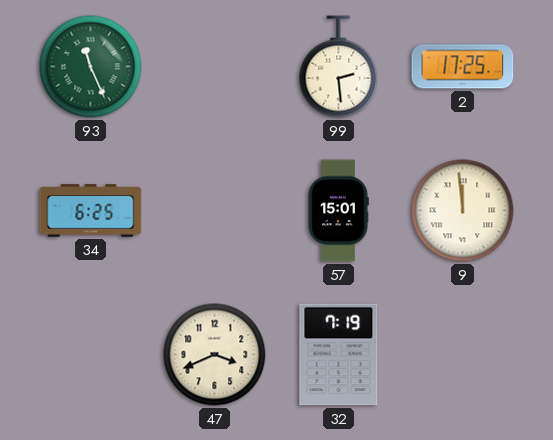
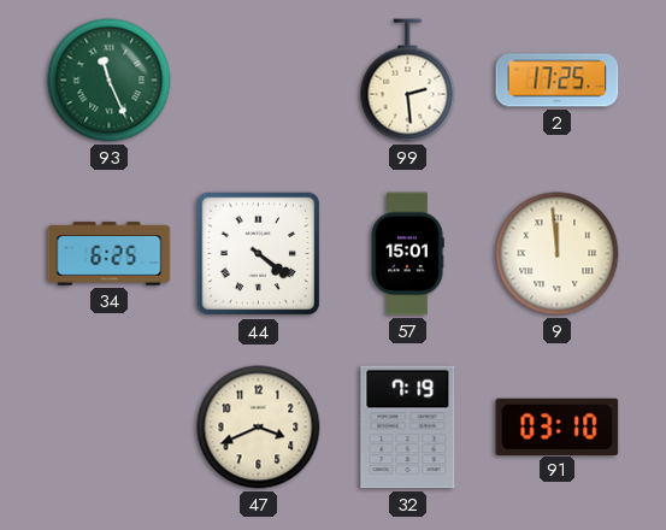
44: none -> 4:21
91: none -> 03:10
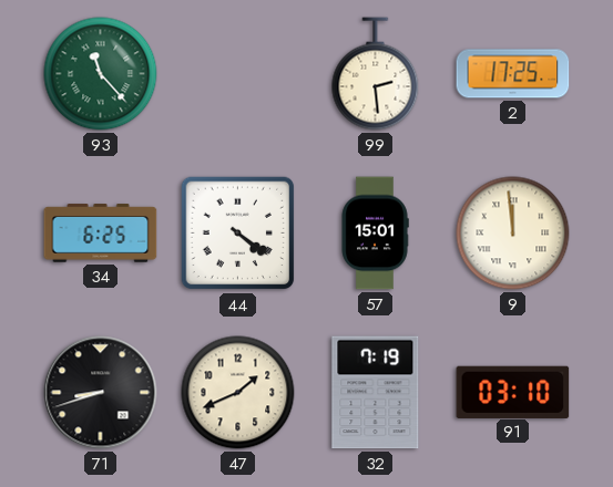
93: 11:26 -> 11:23
71: none -> 8:42
47: 3:41 -> 1:41
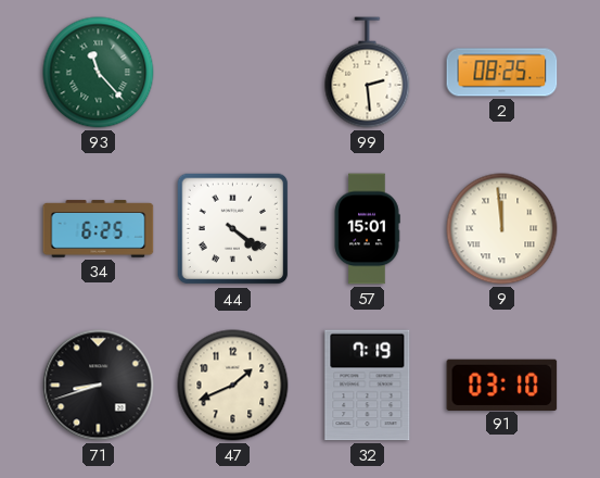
2: 17:25 -> 08:25
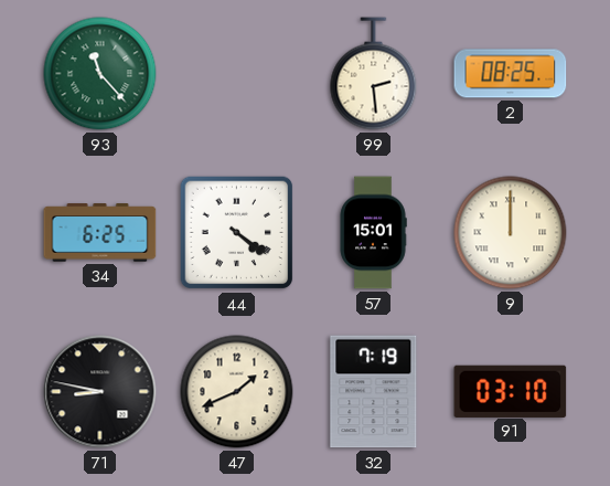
9: 11:59 -> 12:00
71: 8:42 -> 8:47
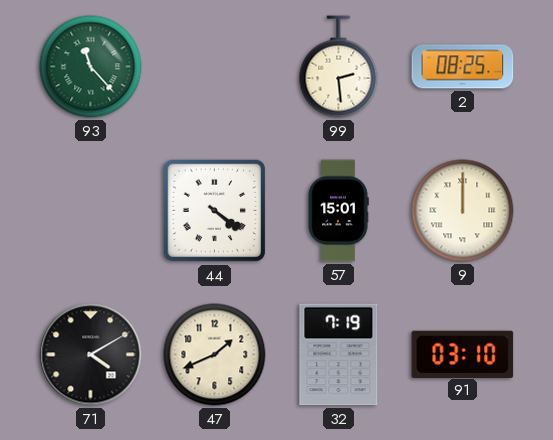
34: 6:25 -> none
71: 8:47 -> 4:10
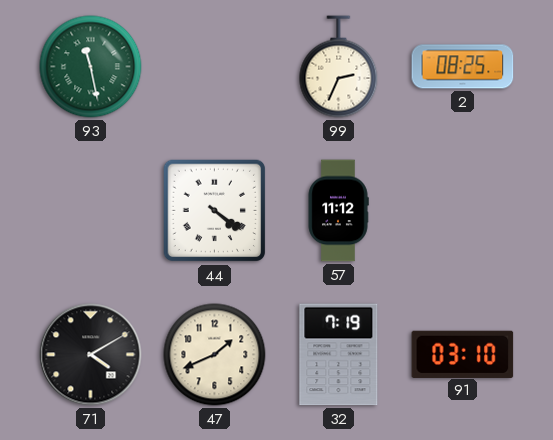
93: 11:23 -> 11:28
99: 2:29 -> 2:34
57: 15:01 -> 11:12
9: 12:00 -> none
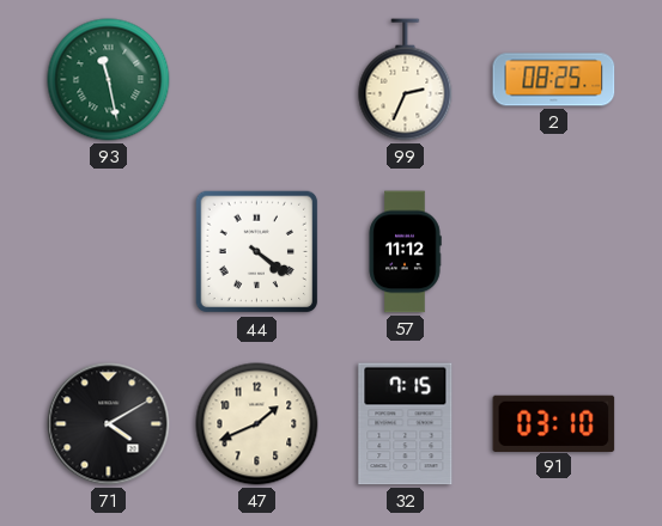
32: 7:19 -> 7:15
